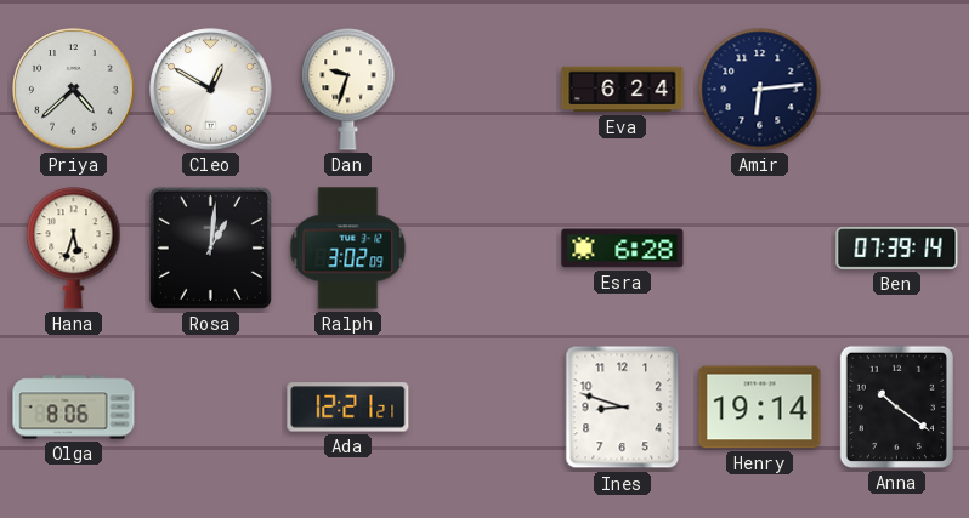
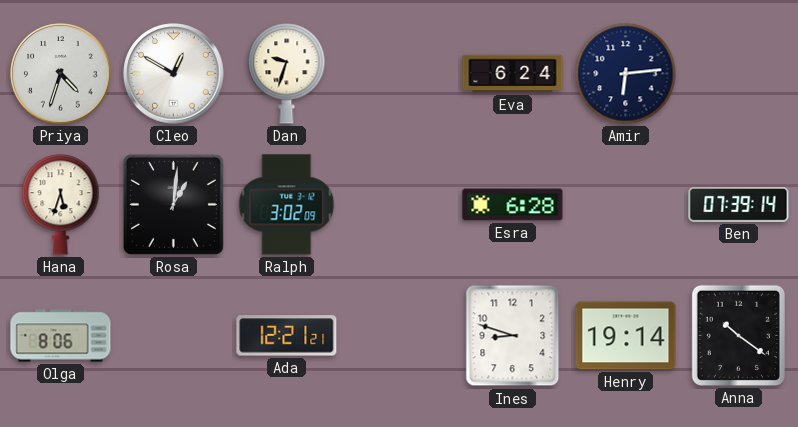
Priya: 4:38 -> 4:33
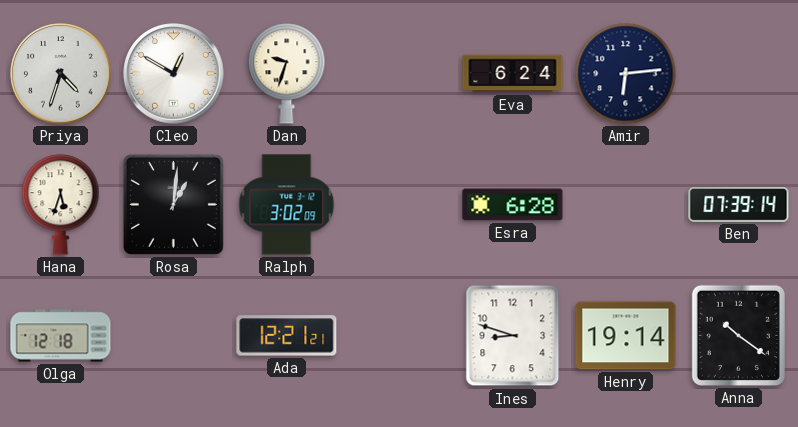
Olga: 8:06 -> 12:18
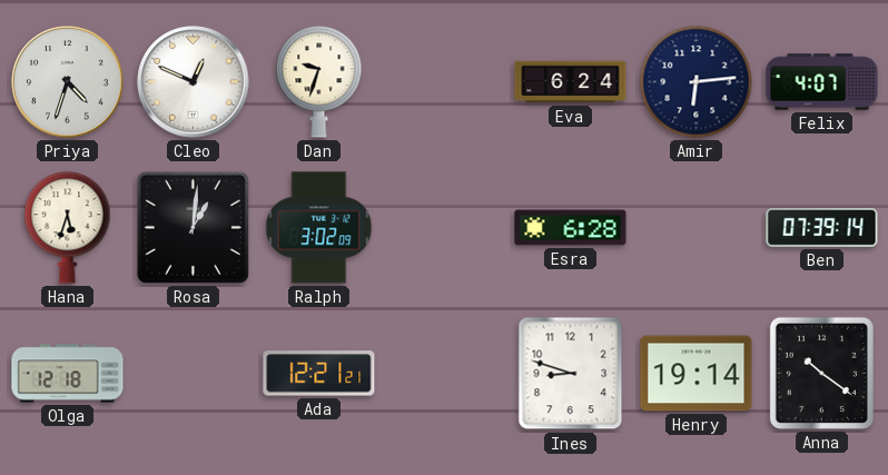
Cleo: 12:50 -> 12:49
Felix: none -> 4:07
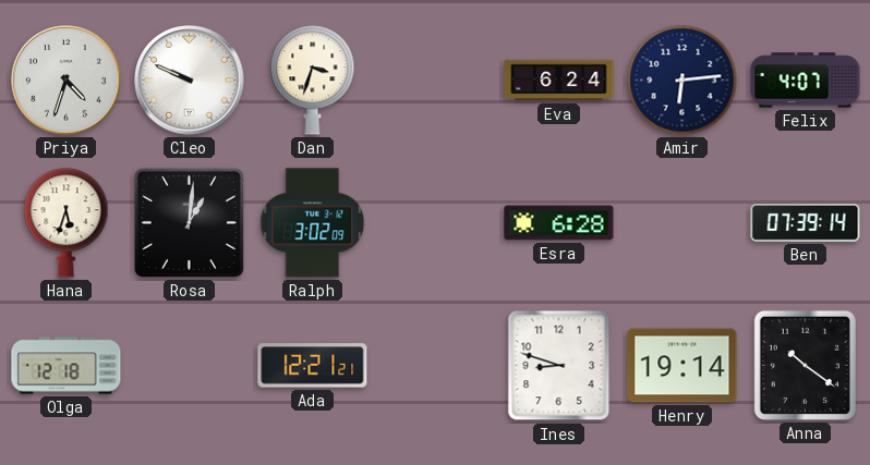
Cleo: 12:49 -> 9:49
Dan: 9:33 -> 3:33
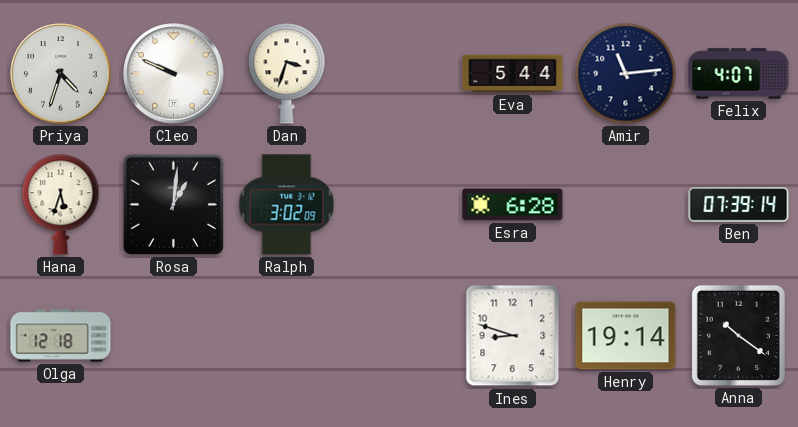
Eva: 6:24 -> 5:44
Amir: 6:14 -> 11:14
Ada: 12:21 -> none
